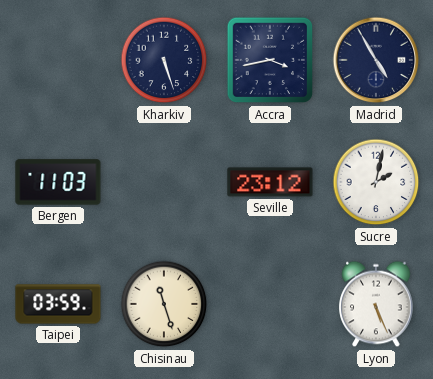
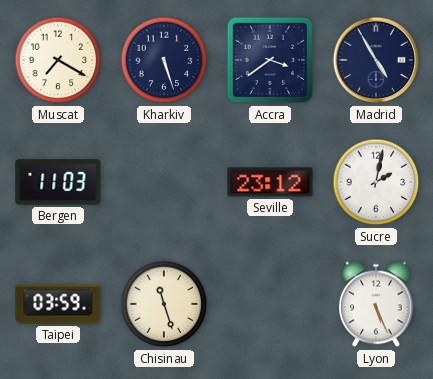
Muscat: none -> 7:20
Accra: 3:43 -> 3:39
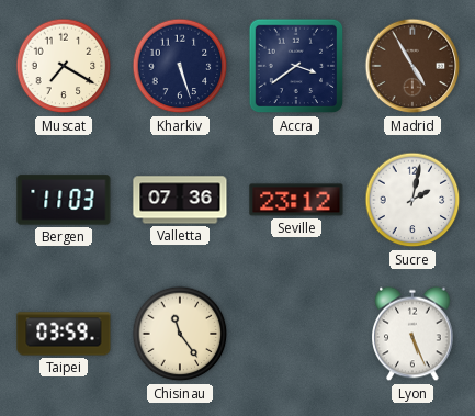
Madrid dial: navy -> brown
Valletta: none -> 07:36
Chisinau: 11:27 -> 11:24
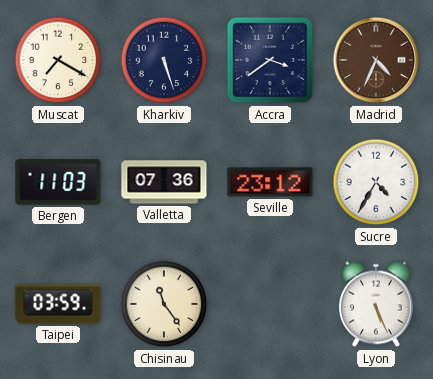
Madrid: 4:55 -> 4:34
Sucre: 2:02 -> 4:35
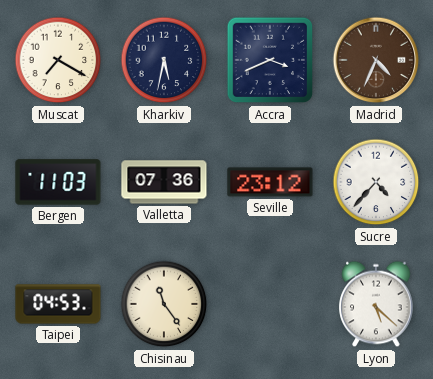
Kharkiv: 5:27 -> 5:32
Accra: 3:39 -> 3:41
Sucre: 4:35 -> 4:37
Taipei: 03:59 -> 04:53
Lyon: 5:26 -> 5:22
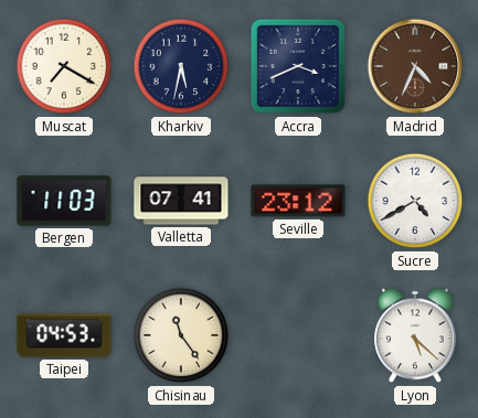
Valletta: 07:36 -> 07:41
Sucre: 4:37 -> 4:40
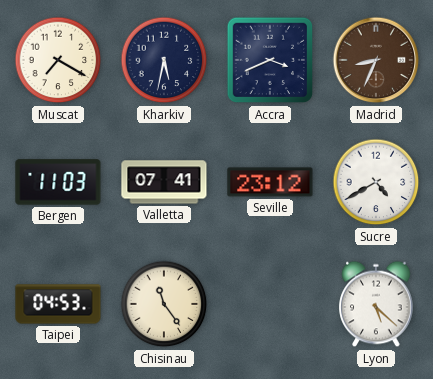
Madrid: 4:34 -> 8:34
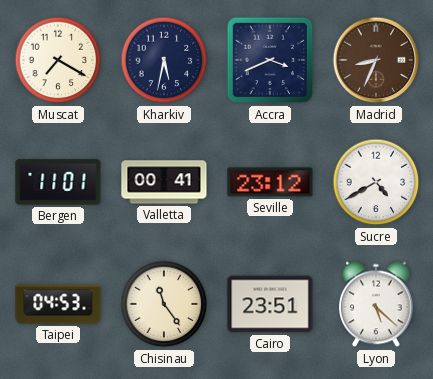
Bergen: 11:03 -> 11:01
Valletta: 07:41 -> 00:41
Cairo: none -> 23:51
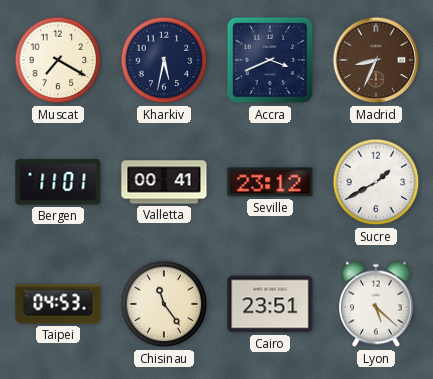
Sucre: 4:40 -> 1:40
